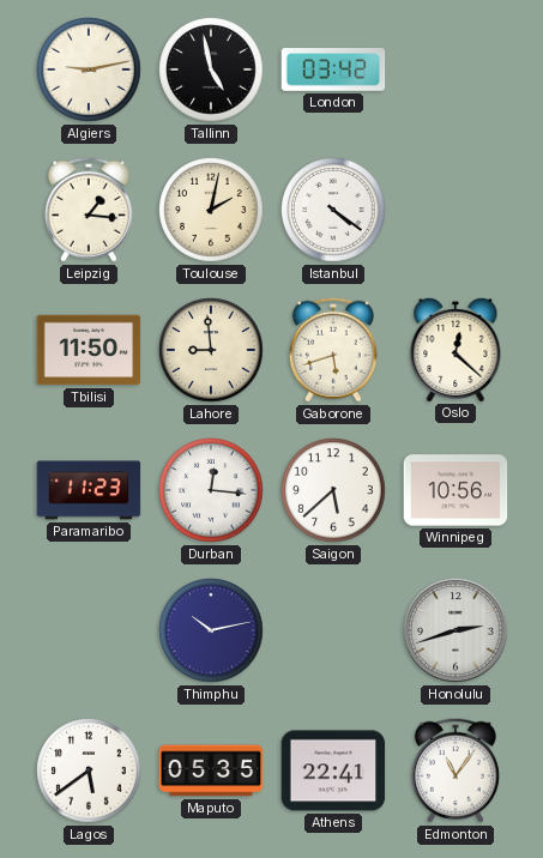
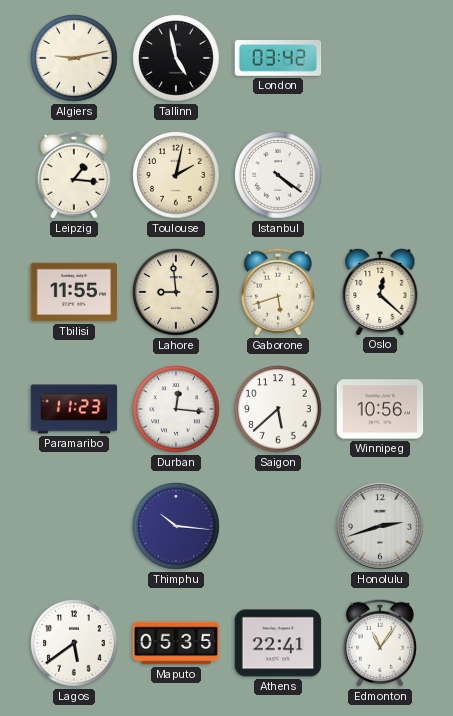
Tbilisi: 11:50 -> 11:55
Thimphu: 10:13 -> 10:16
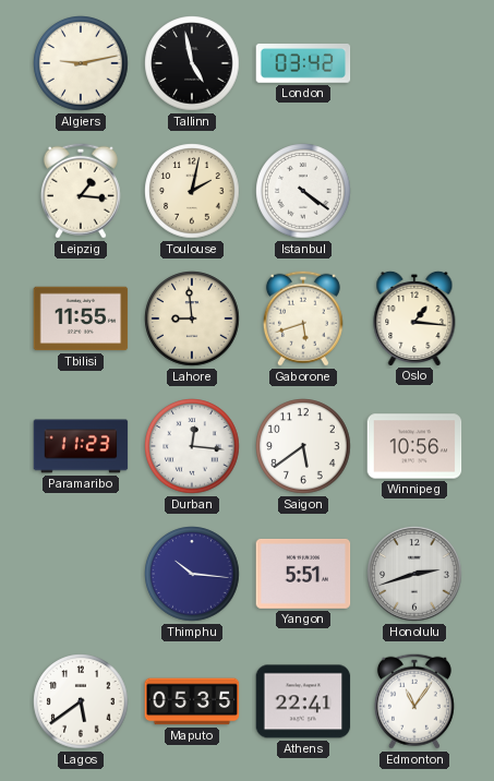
Oslo: 12:22 -> 1:16
Saigon: 5:38 -> 5:39
Yangon: none -> 5:51
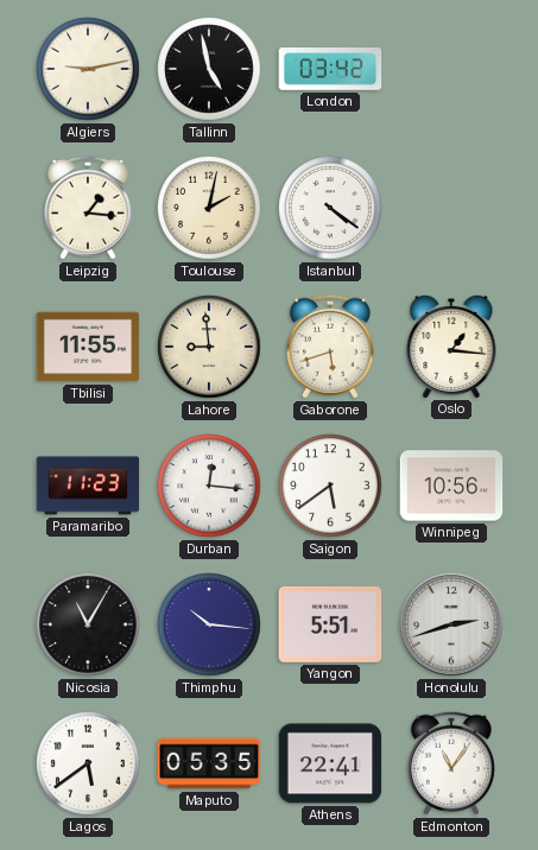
Nicosia: none -> 11:05
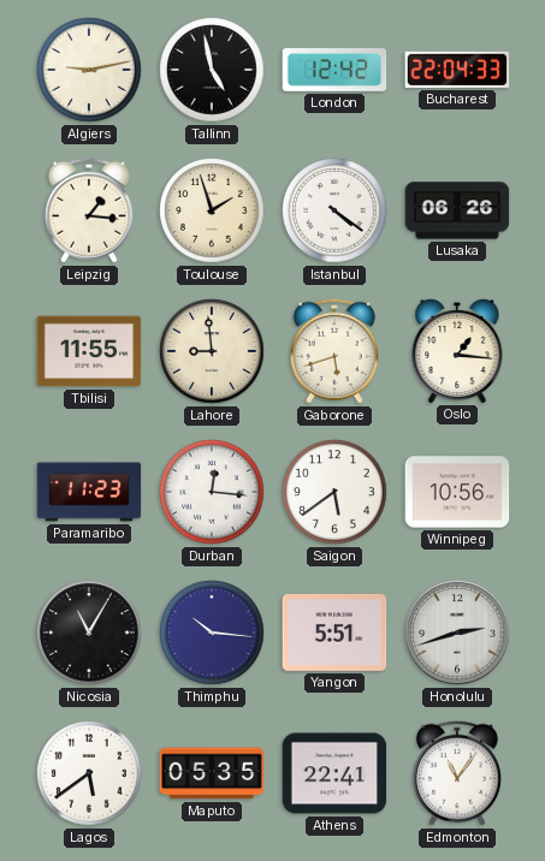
London: 03:42 -> 12:42
Bucharest: none -> 22:04
Toulouse: 2:02 -> 1:57
Lusaka: none -> 06:26
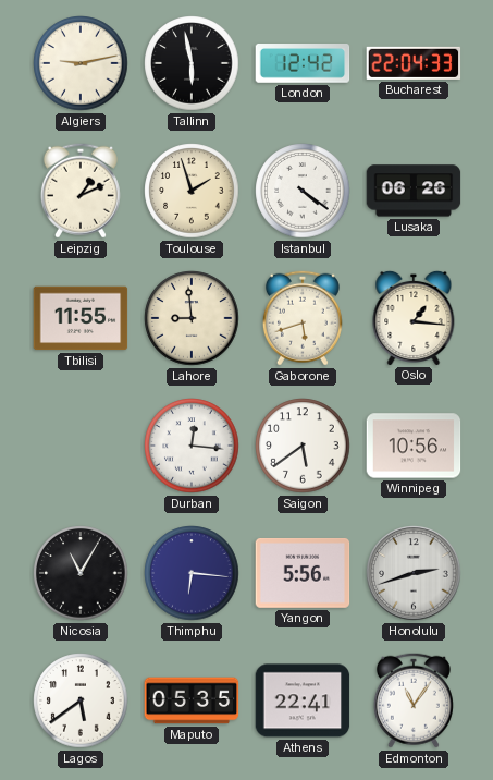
Tallinn: 4:58 -> 5:58
Leipzig: 1:16 -> 1:11
Paramaribo: 11:23 -> none
Thimphu: 10:16 -> 6:16
Yangon: 5:51 -> 5:56
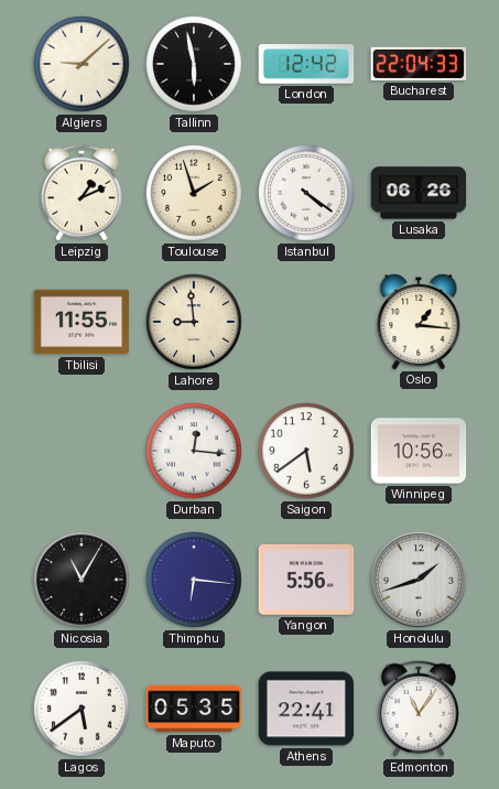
Algiers: 9:13 -> 9:08
Gaborone: 5:42 -> none
Honolulu: 2:42 -> 1:42
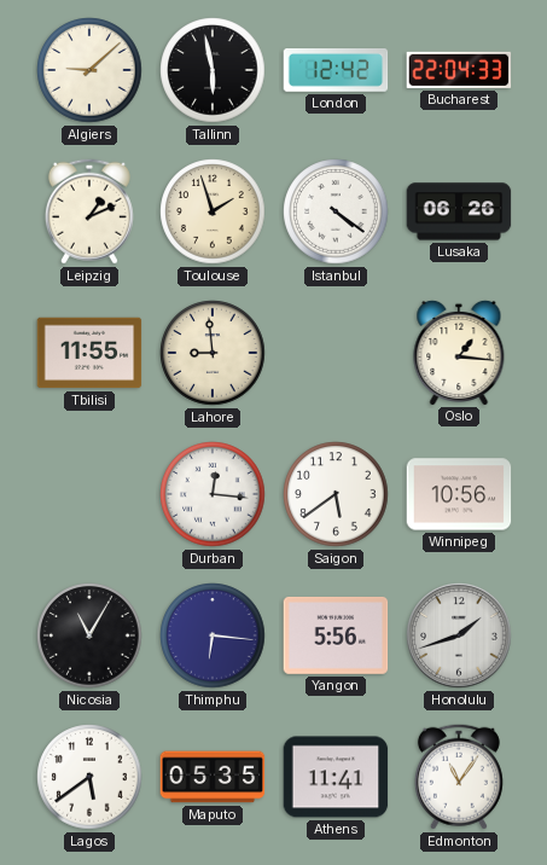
Athens: 22:41 -> 11:41
